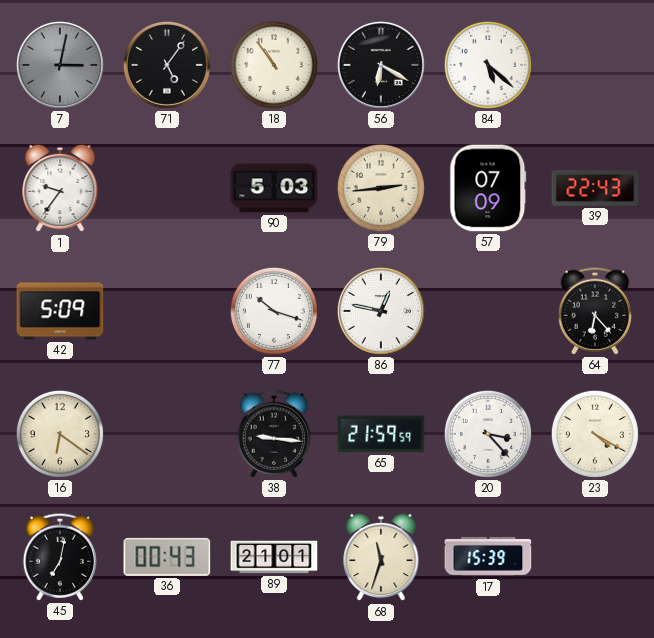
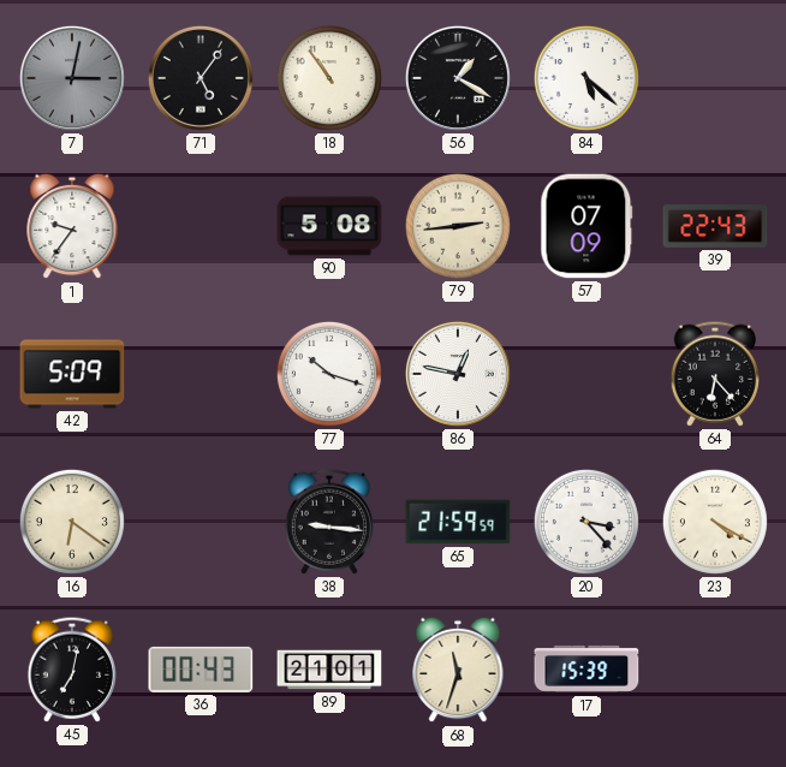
56: 6:20 -> 1:20
90: 5:03 -> 5:08
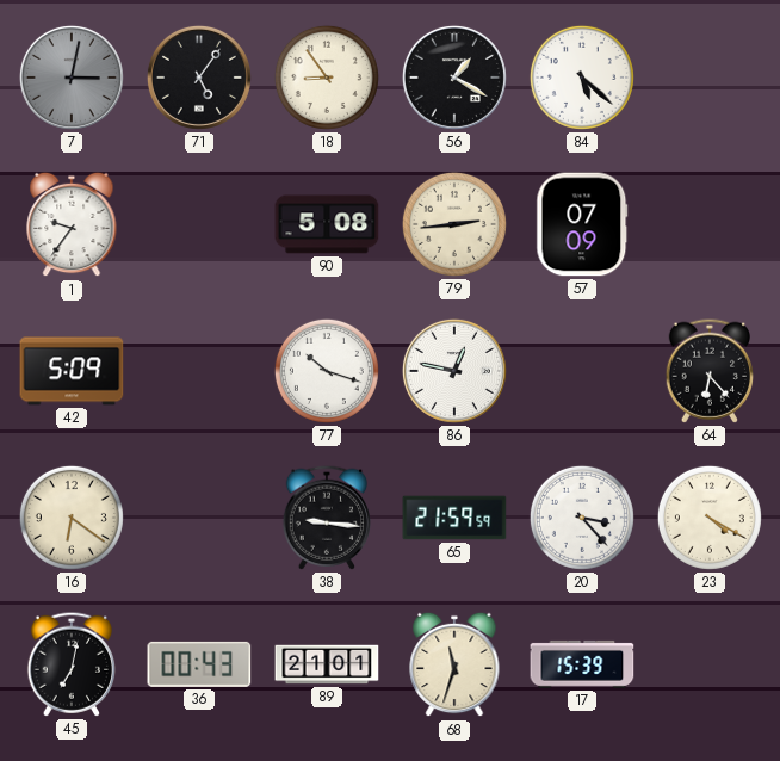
18: 10:54 -> 8:54
39: 22:43 -> none
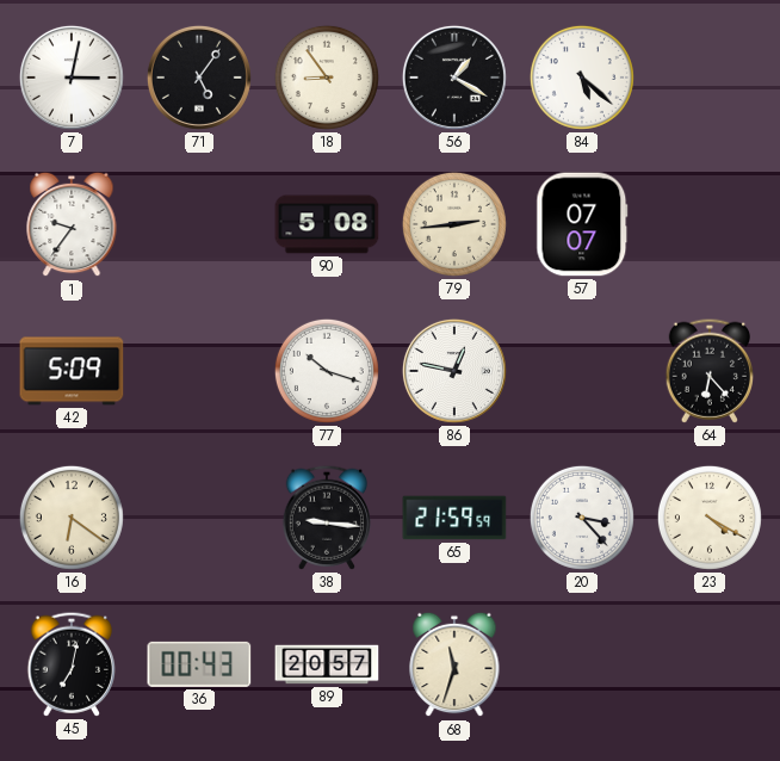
7 dial: grey -> white
57: 07:09 -> 07:07
89: 21:01 -> 20:57
17: 15:39 -> none
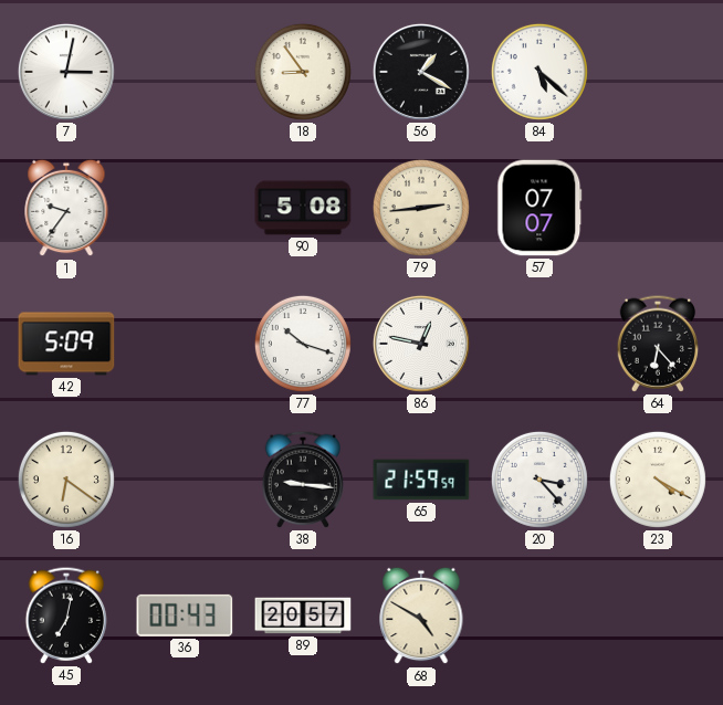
71: 5:06 -> none
68: 11:33 -> 4:50
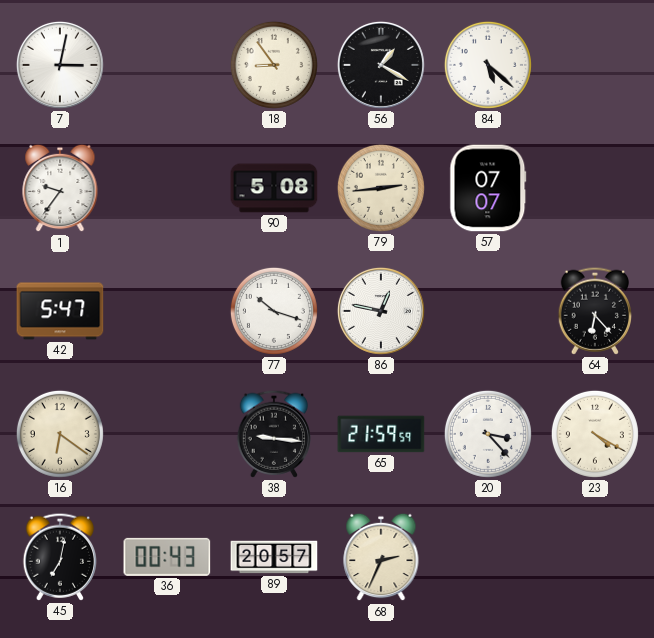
42: 5:09 -> 5:47
68: 4:50 -> 2:34
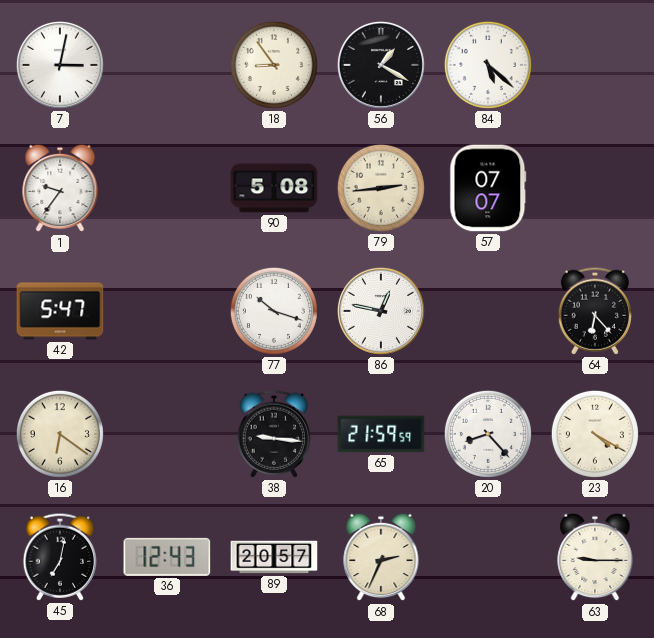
20: 3:23 -> 8:23
36: 00:43 -> 12:43
63: none -> 9:15
